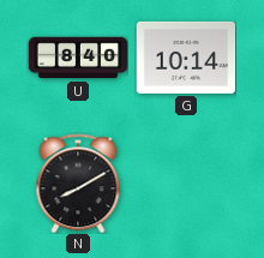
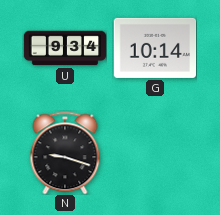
U: 8:40 -> 9:34
N: 8:10 -> 9:18
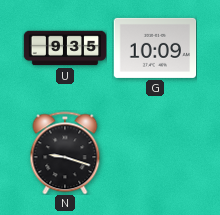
U: 9:34 -> 9:35
G: 10:14 -> 10:09
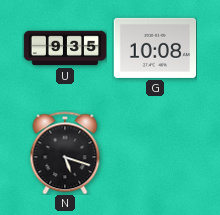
G: 10:09 -> 10:08
N: 9:18 -> 5:18
